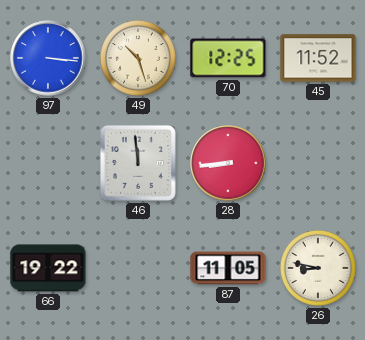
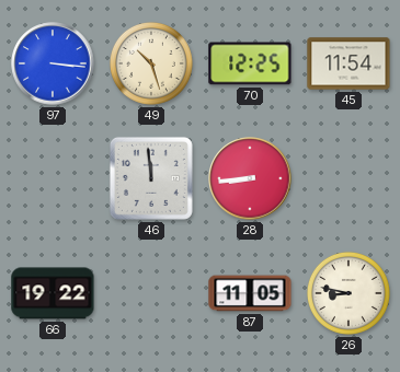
45: 11:52 -> 11:54
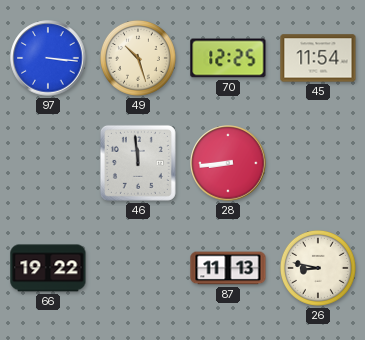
87: 11:05 -> 11:13
